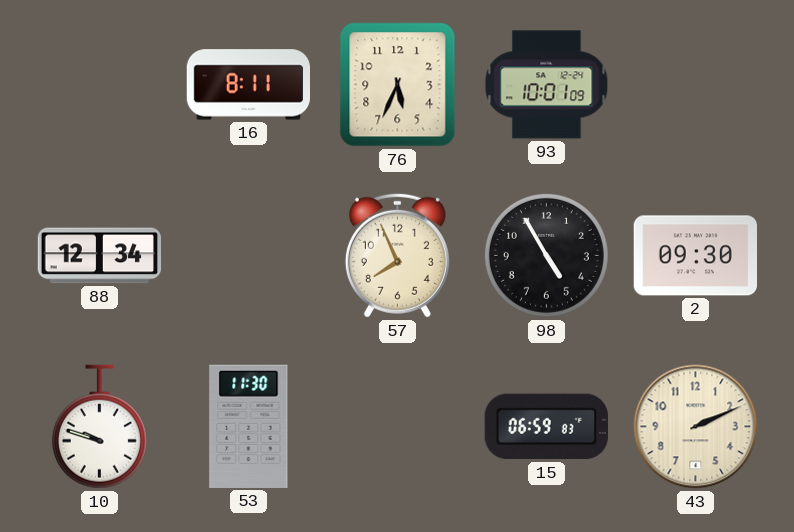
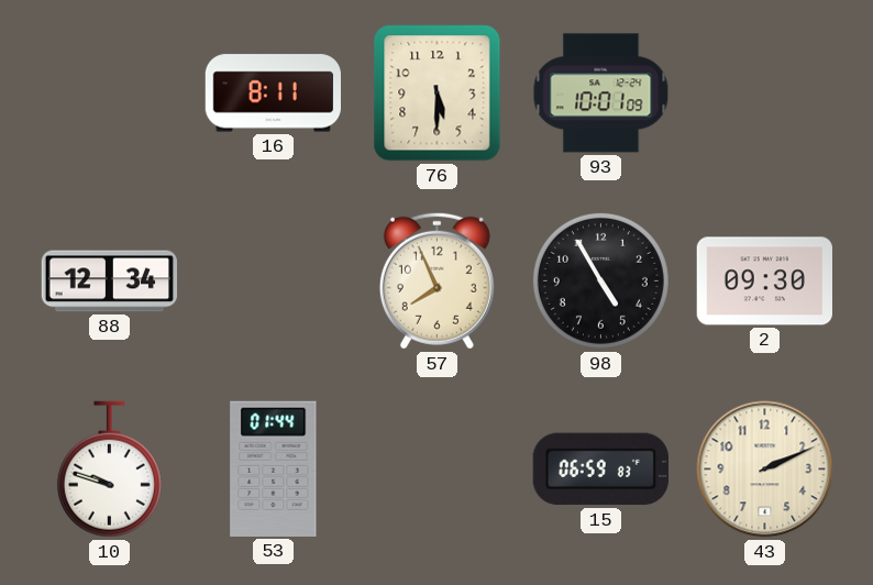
76: 5:34 -> 5:30
53: 11:30 -> 01:44
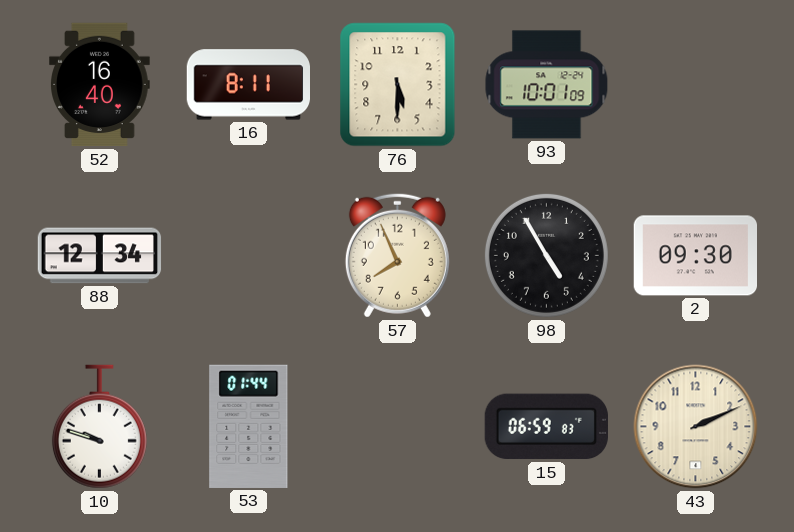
52: none -> 16:40
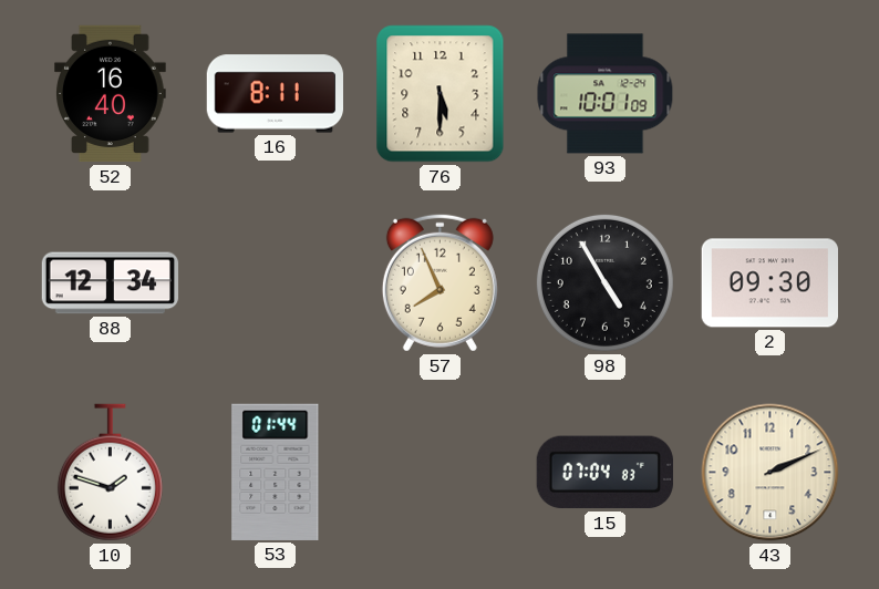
10: 9:48 -> 1:48
15: 06:59 -> 07:04
